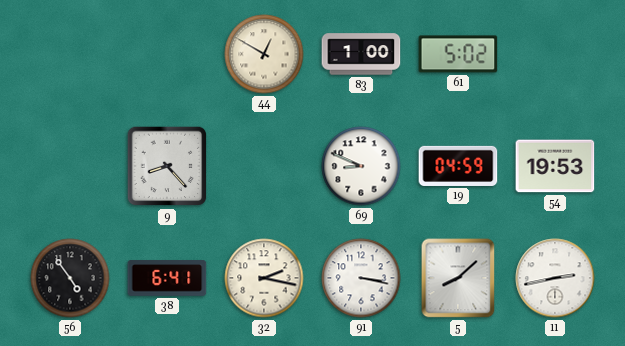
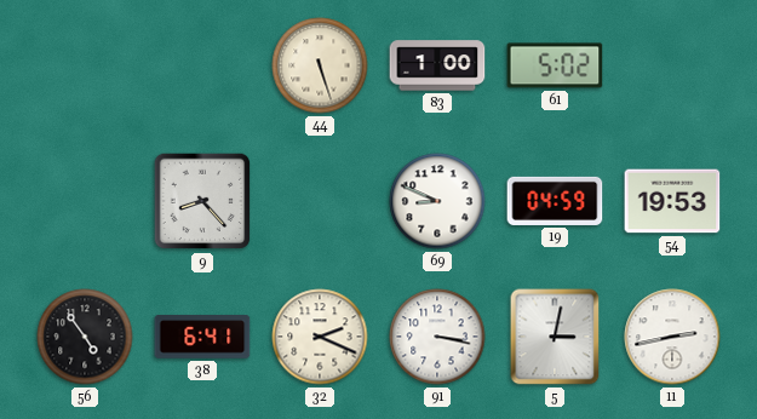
44: 12:50 -> 5:27
32: 2:17 -> 2:19
5: 8:08 -> 3:02
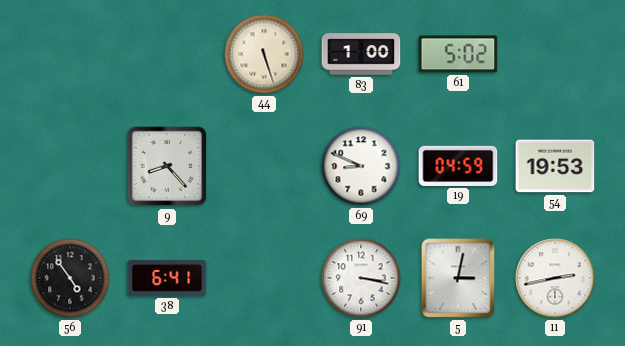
32: 2:19 -> none
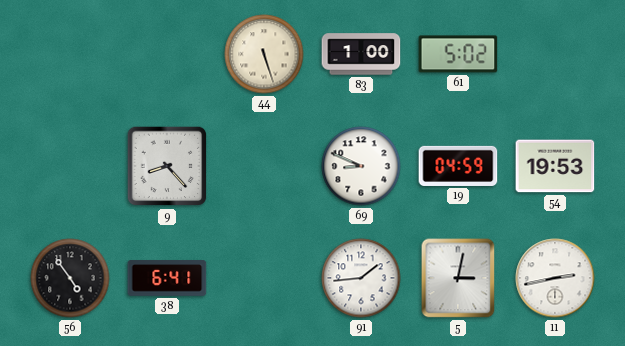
91: 3:17 -> 1:44
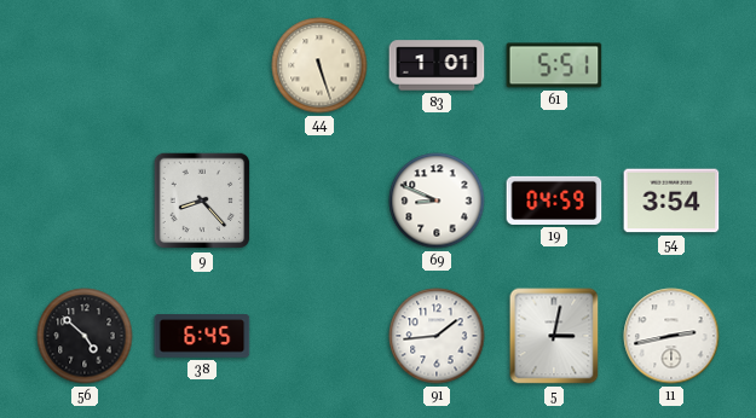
83: 1:00 -> 1:01
61: 5:02 -> 5:51
54: 19:53 -> 3:54
56: 4:54 -> 4:52
38: 6:41 -> 6:45
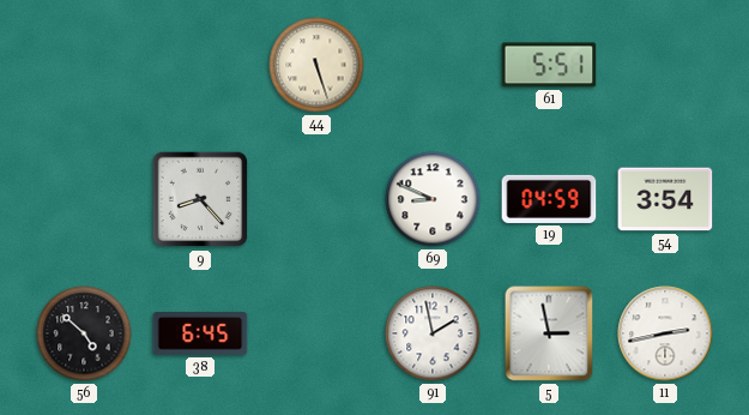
83: 1:01 -> none
91: 1:44 -> 1:58
5: 3:02 -> 2:58
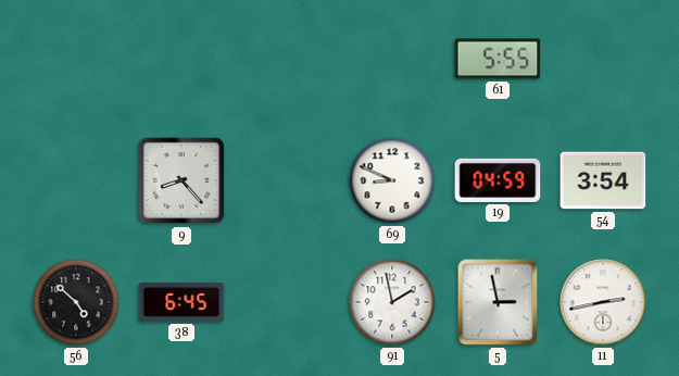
44: 5:27 -> none
61: 5:51 -> 5:55
